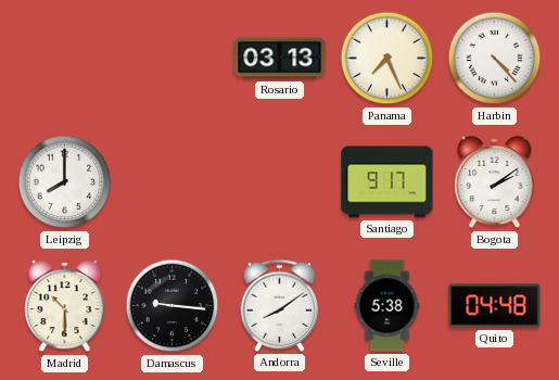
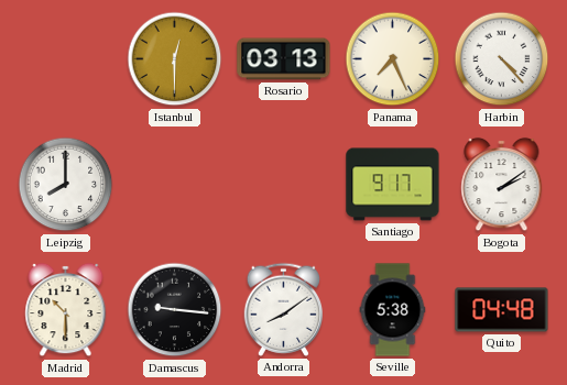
Istanbul: none -> 12:30
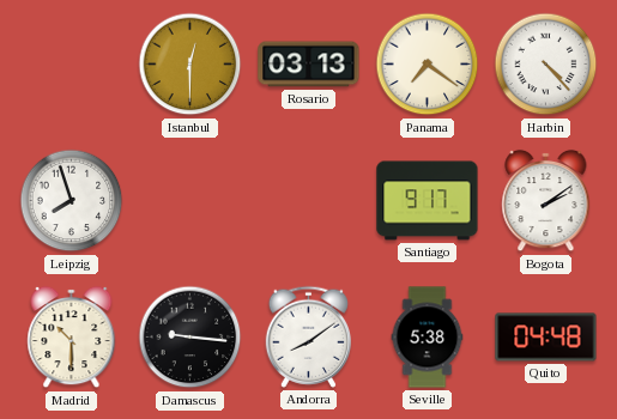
Panama: 7:26 -> 7:21
Leipzig: 8:00 -> 7:57
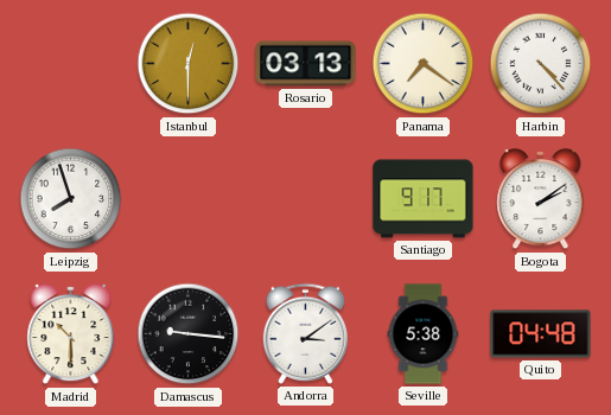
Andorra: 8:09 -> 3:09
